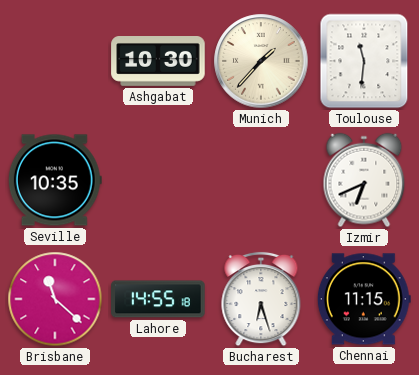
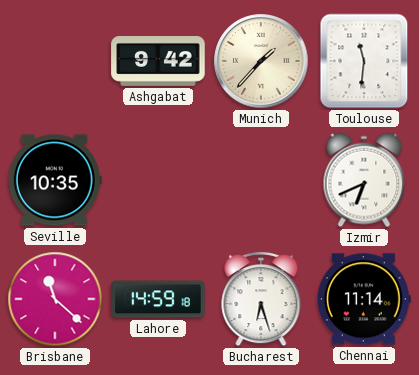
Ashgabat: 10:30 -> 9:42
Lahore: 14:55 -> 14:59
Chennai: 11:15 -> 11:14
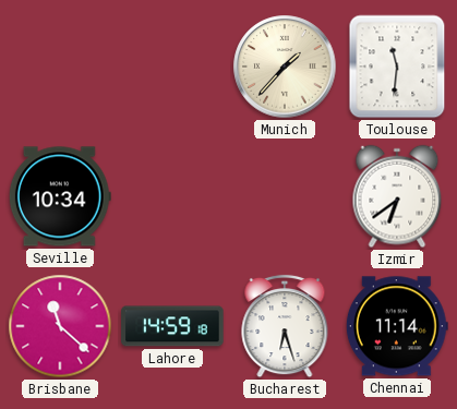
Ashgabat: 9:42 -> none
Seville: 10:35 -> 10:34
Izmir: 6:41 -> 6:39
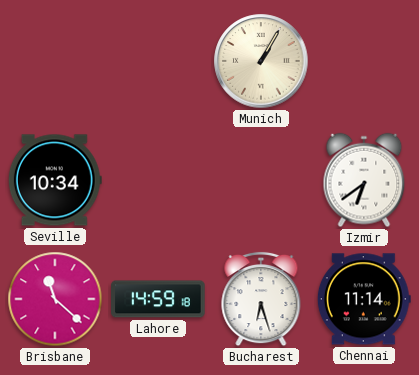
Munich: 1:37 -> 1:05
Toulouse: 11:31 -> none
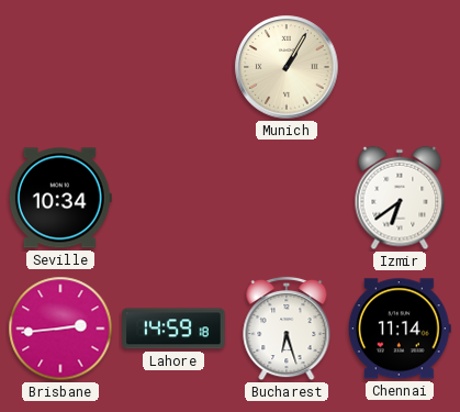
Brisbane: 11:22 -> 2:44
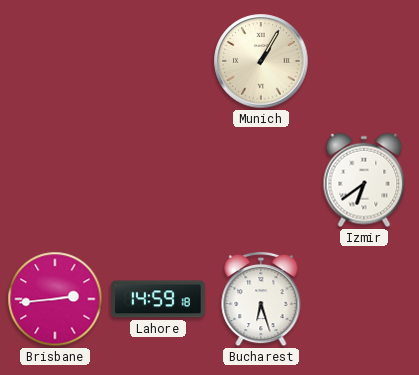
Seville: 10:34 -> none
Chennai: 11:14 -> none
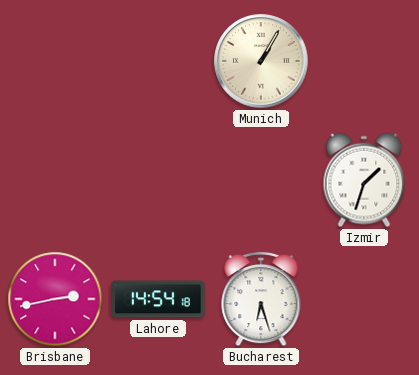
Izmir: 6:39 -> 1:33
Brisbane: 2:44 -> 2:43
Lahore: 14:59 -> 14:54
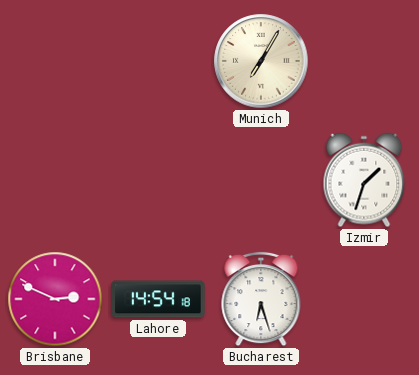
Munich: 1:05 -> 7:05
Brisbane: 2:43 -> 2:49
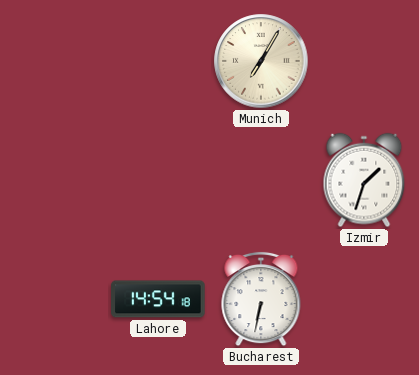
Brisbane: 2:49 -> none
Bucharest: 6:27 -> 6:32
